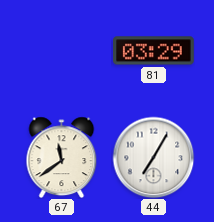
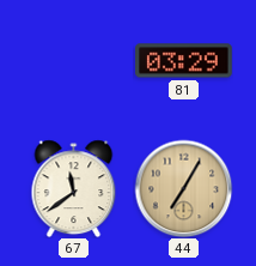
44 dial: white -> champagne
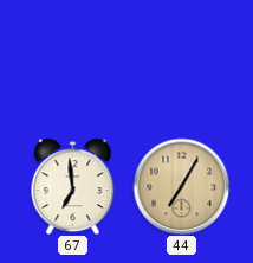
81: 03:29 -> none
67: 11:39 -> 6:59
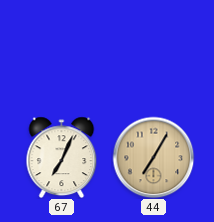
67: 6:59 -> 7:04
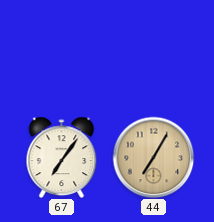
67: 7:04 -> 7:06
